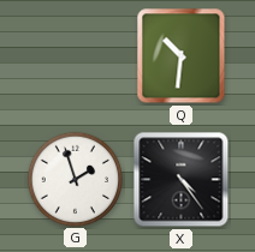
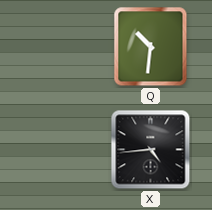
G: 1:57 -> none
X: 4:24 -> 4:44
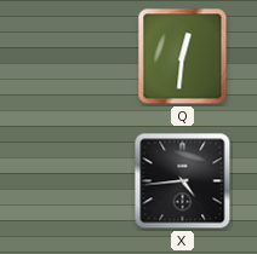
Q: 10:31 -> 12:31
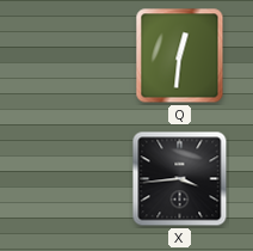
X: 4:44 -> 3:44
